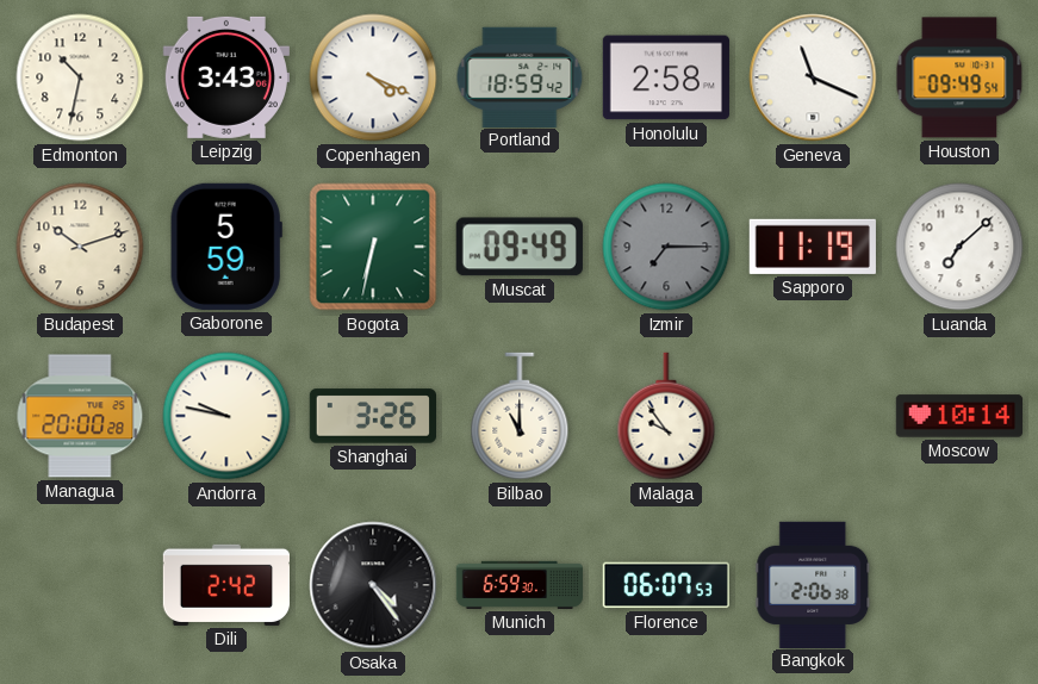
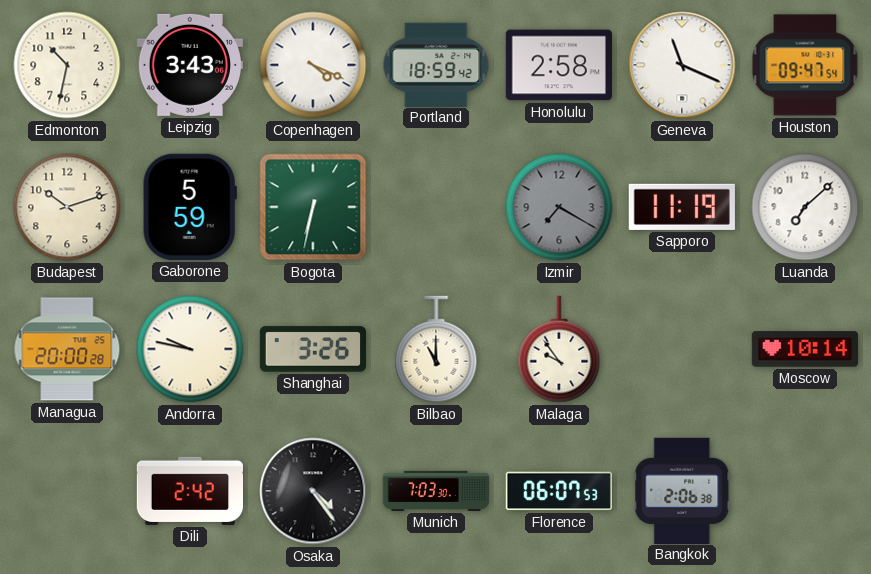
Houston: 09:49 -> 09:47
Muscat: 09:49 -> none
Izmir: 7:15 -> 7:20
Munich: 6:59 -> 7:03
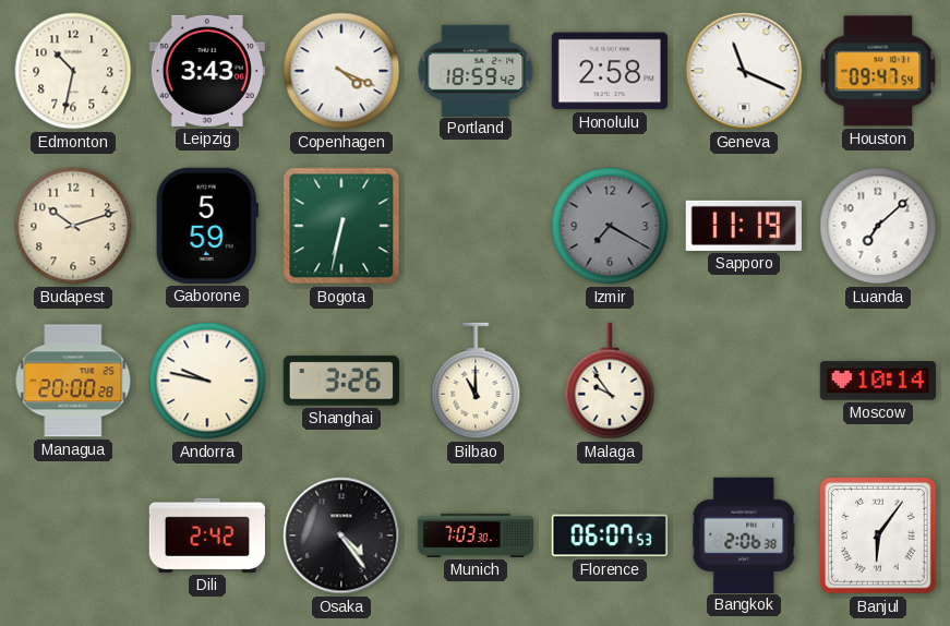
Banjul: none -> 6:06
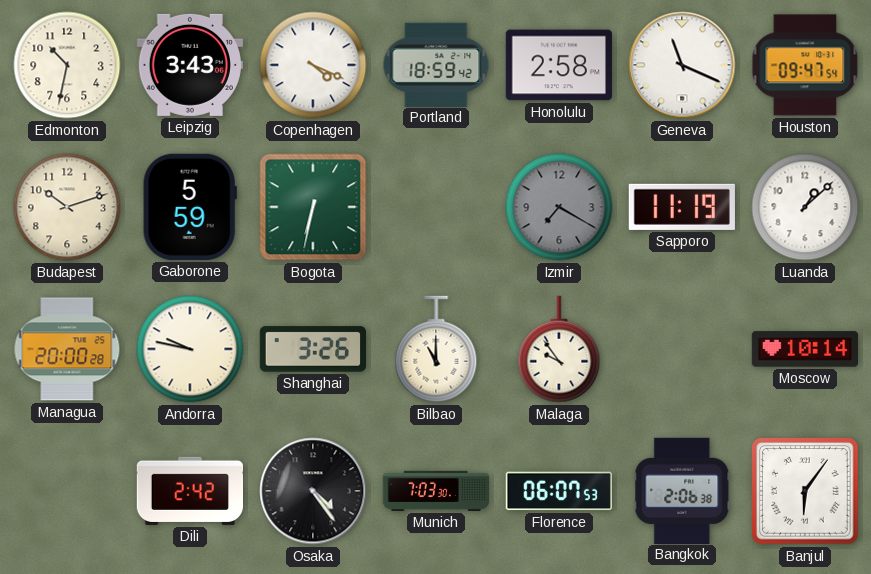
Luanda: 7:08 -> 1:08
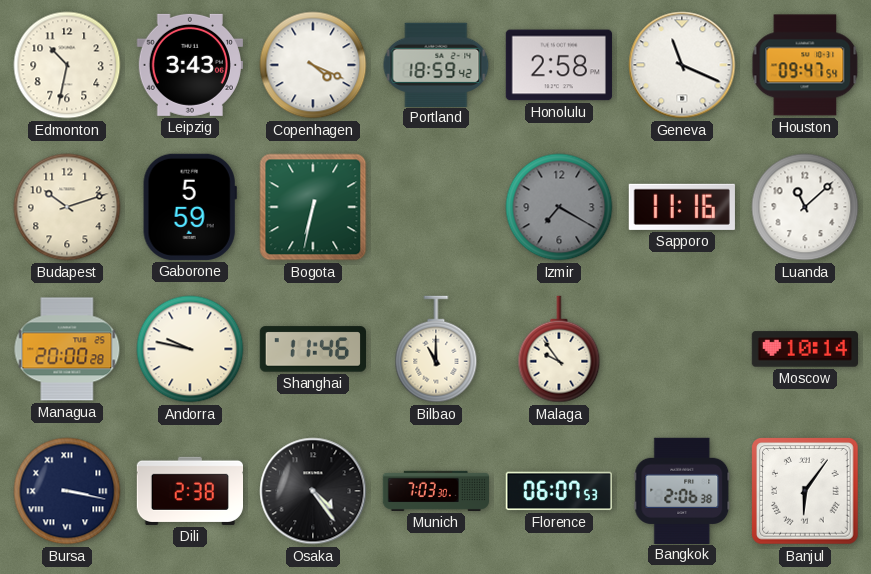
Sapporo: 11:19 -> 11:16
Luanda: 1:08 -> 11:08
Shanghai: 3:26 -> 11:46
Bursa: none -> 3:17
Dili: 2:42 -> 2:38
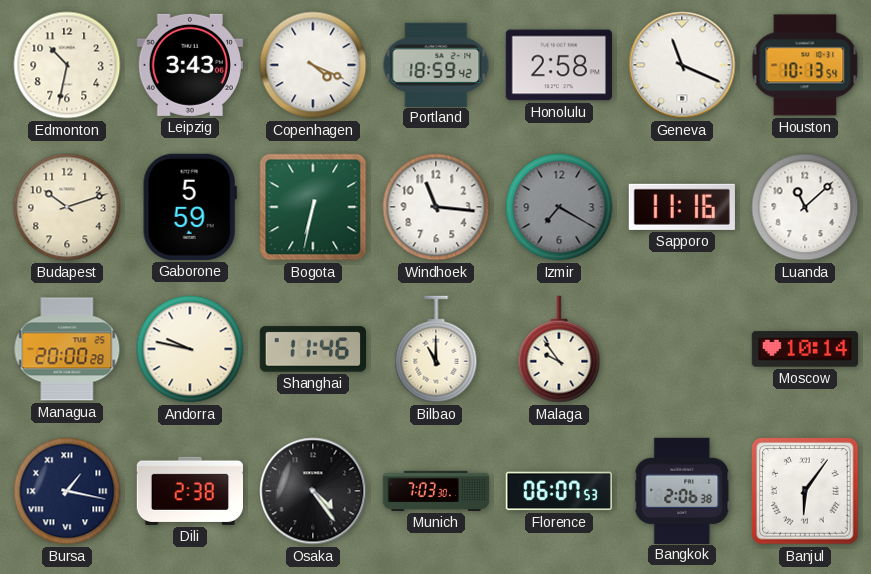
Houston: 09:47 -> 10:13
Windhoek: none -> 11:16
Bursa: 3:17 -> 1:17
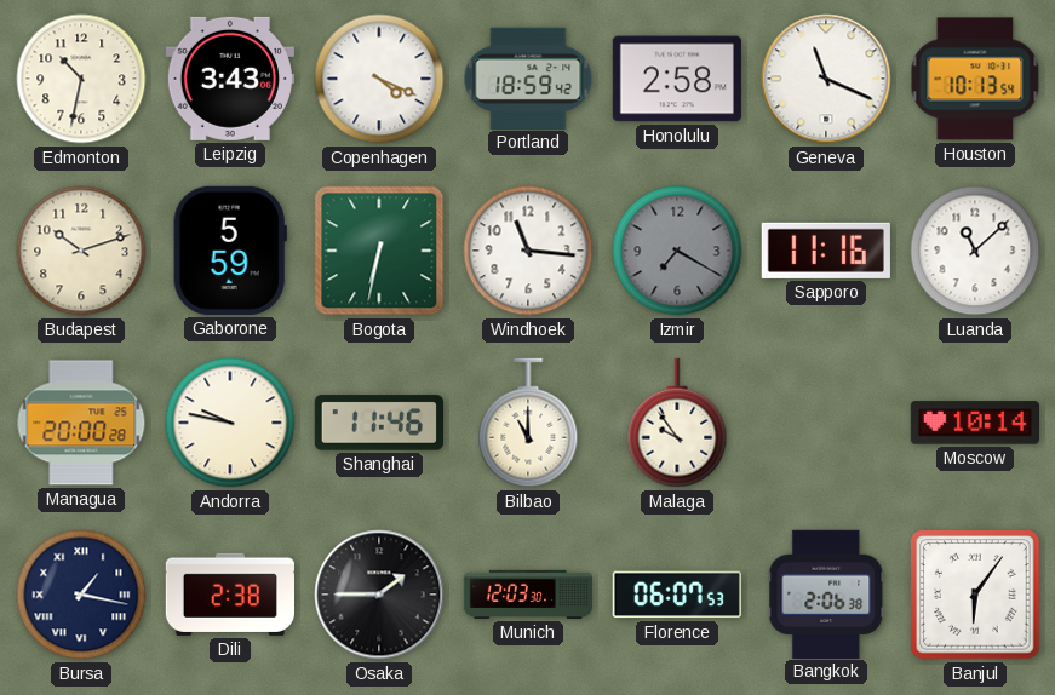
Osaka: 4:24 -> 1:45
Munich: 7:03 -> 12:03
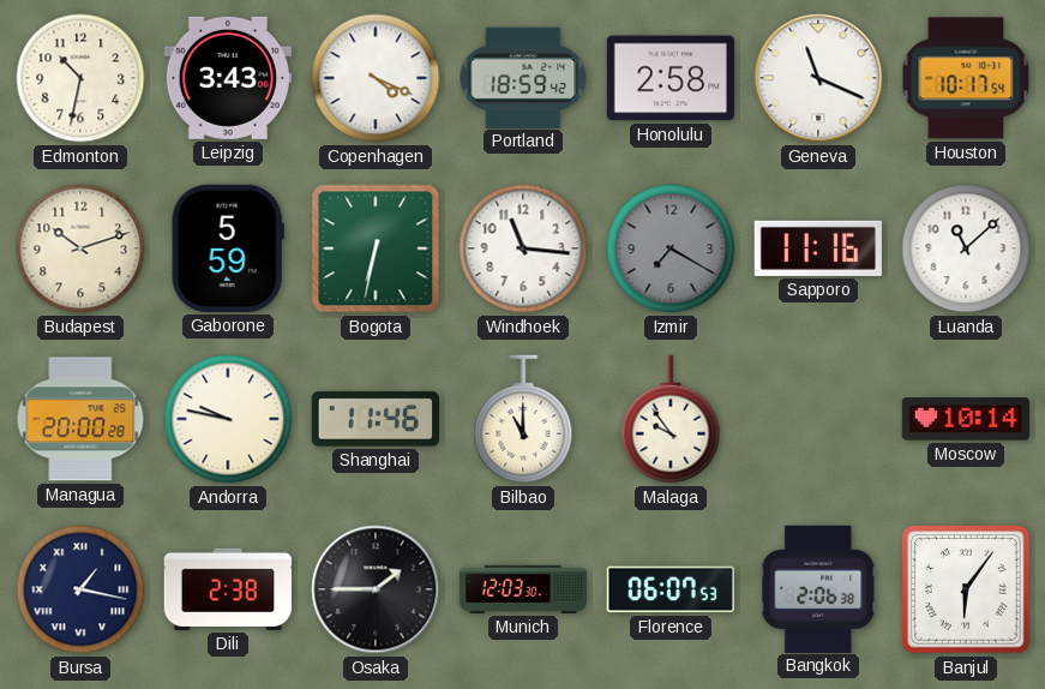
Houston: 10:13 -> 10:17
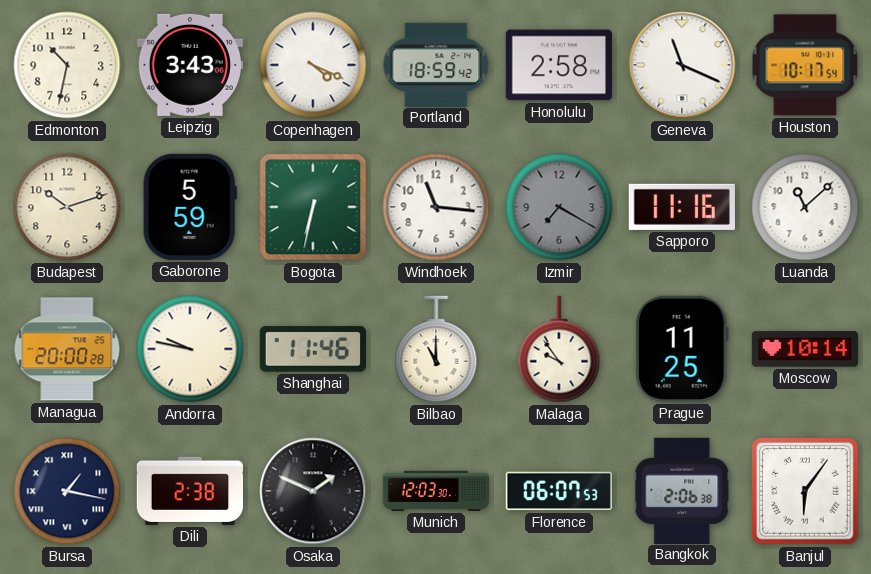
Prague: none -> 11:25
Osaka: 1:45 -> 1:49
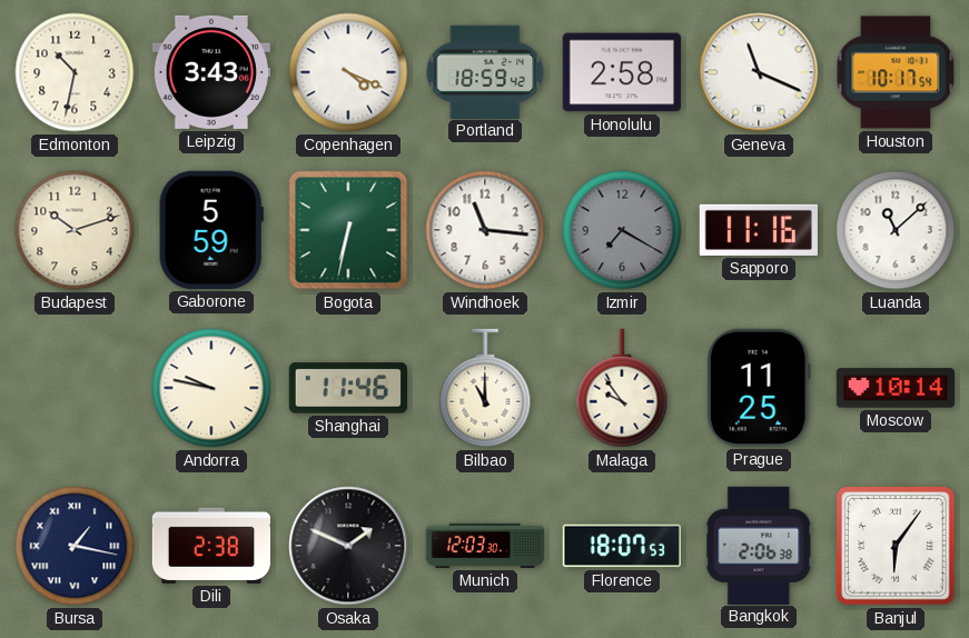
Managua: 20:00 -> none
Florence: 06:07 -> 18:07
